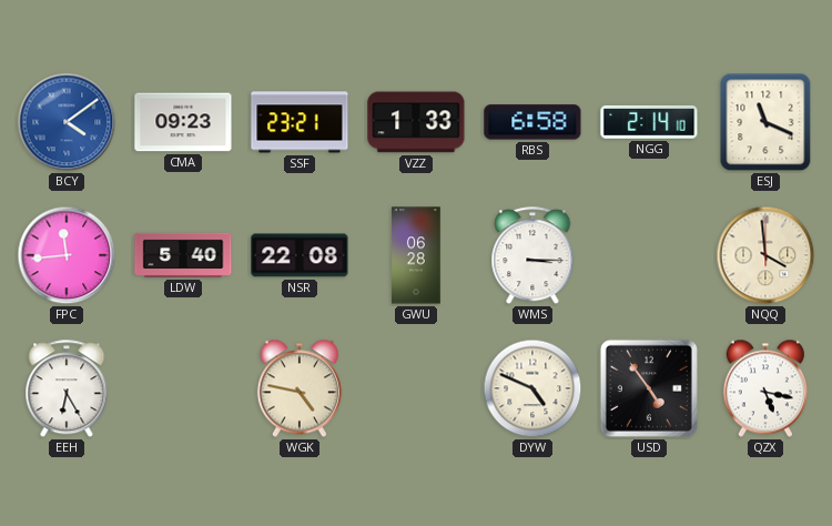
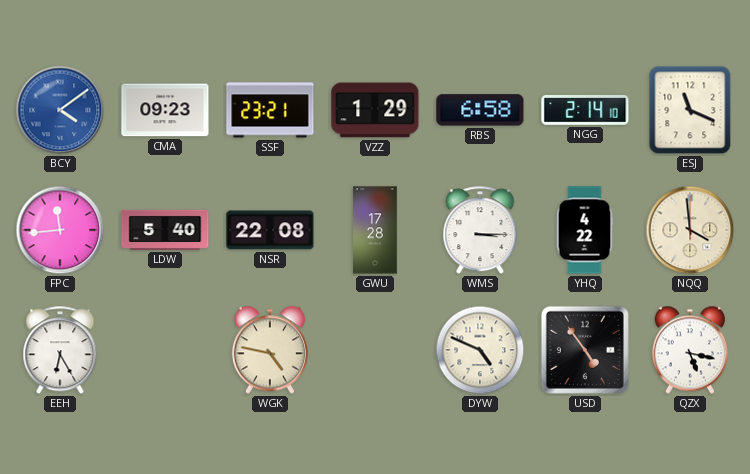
VZZ: 1:33 -> 1:29
GWU: 06:28 -> 17:28
YHQ: none -> 4:22
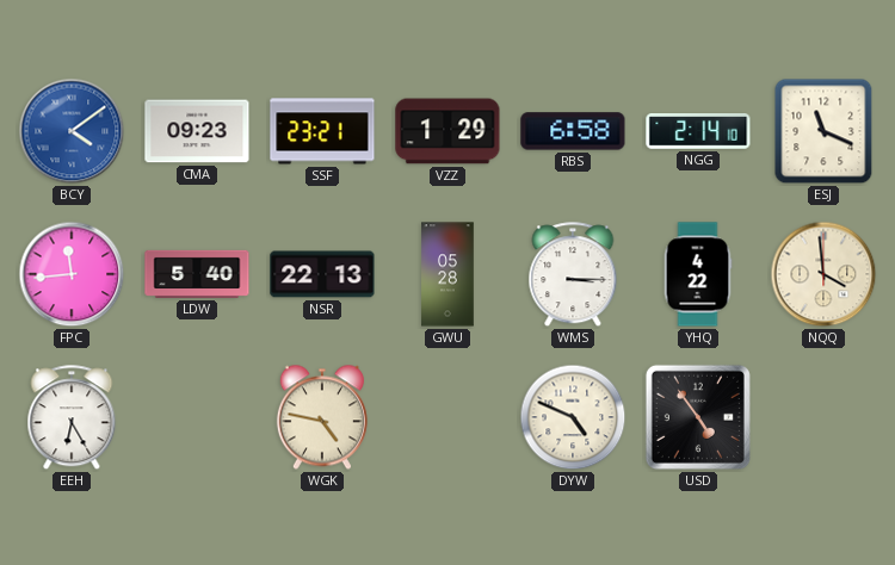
NSR: 22:08 -> 22:13
GWU: 17:28 -> 05:28
QZX: 5:17 -> none
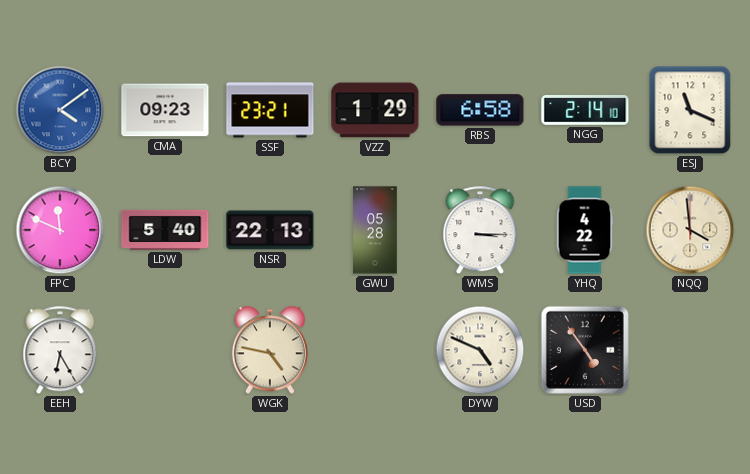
FPC: 11:44 -> 11:49
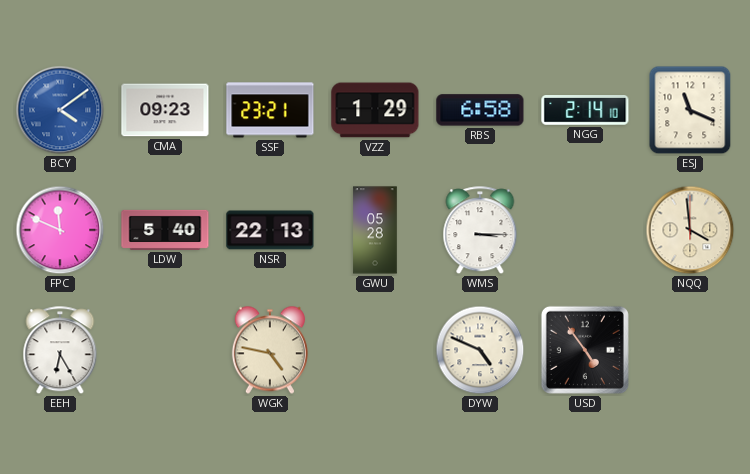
YHQ: 4:22 -> none
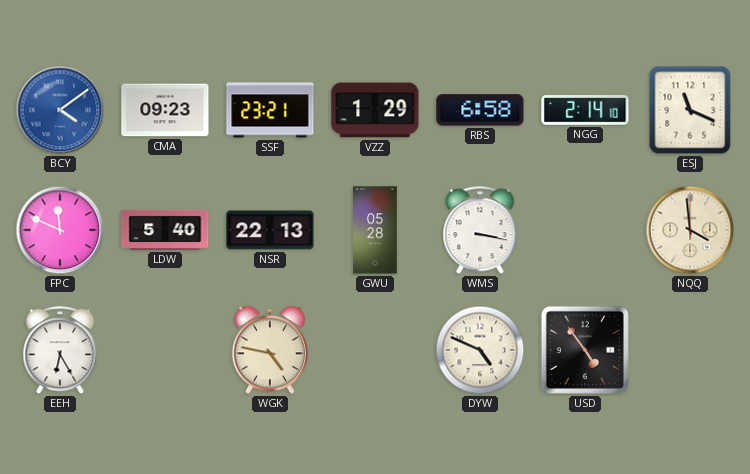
WMS: 3:15 -> 3:17
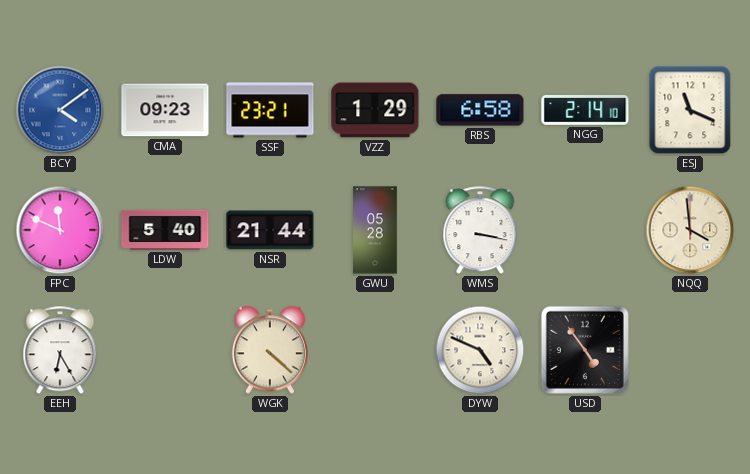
NSR: 22:13 -> 21:44
WGK: 4:47 -> 4:22
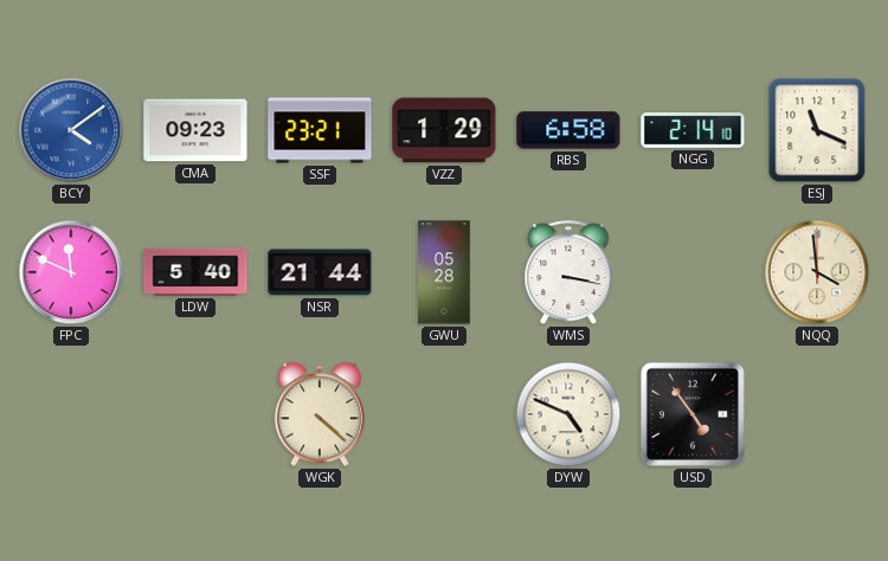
EEH: 6:25 -> none
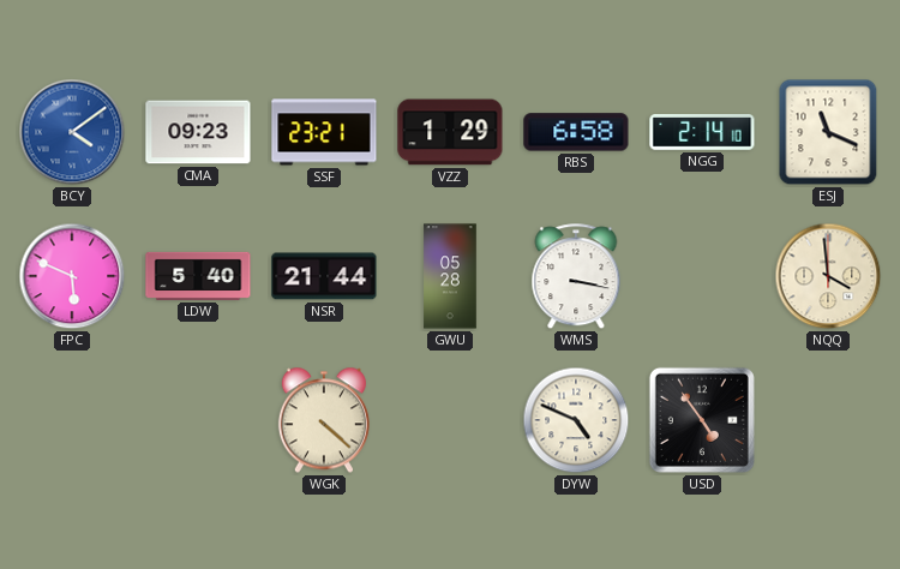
FPC: 11:49 -> 5:49
